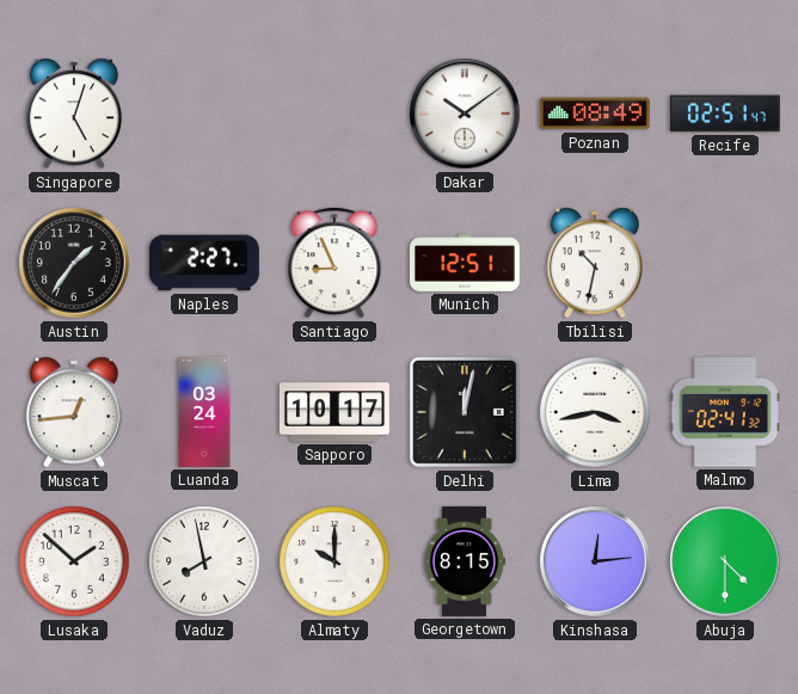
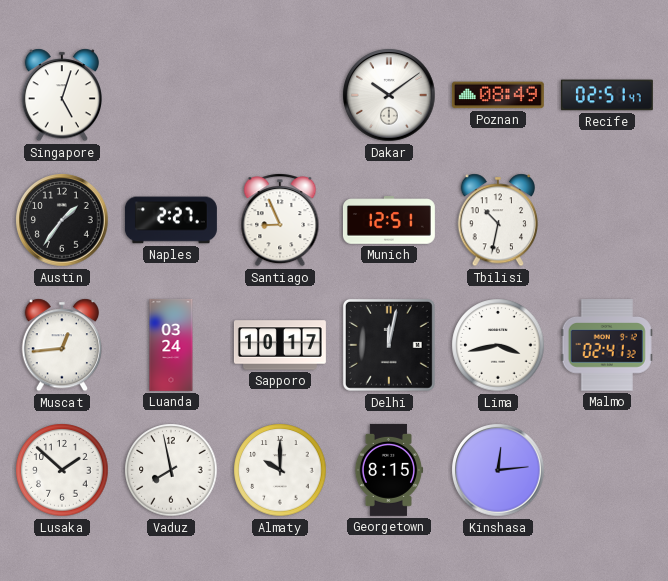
Abuja: 4:30 -> none
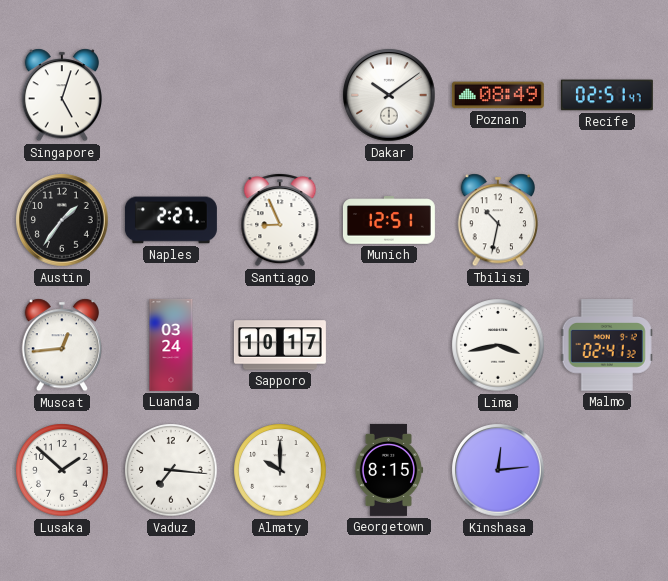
Delhi: 12:02 -> none
Vaduz: 7:58 -> 7:16
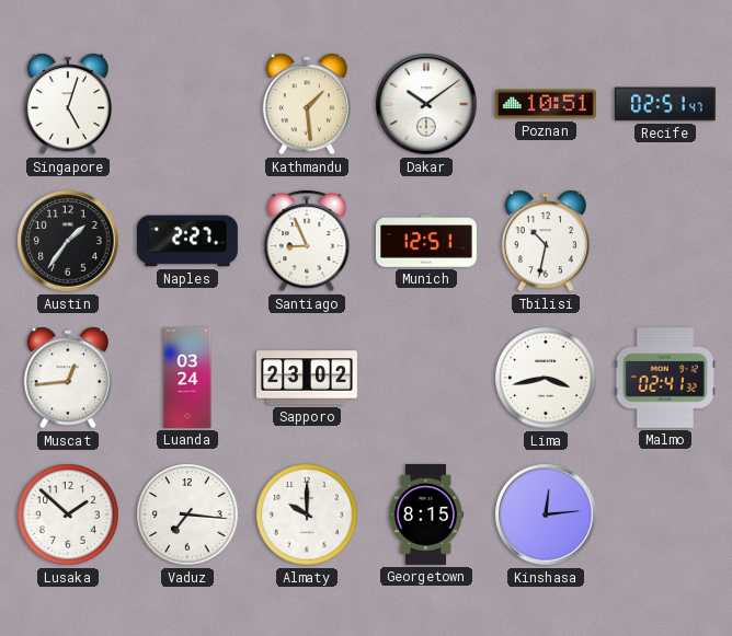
Kathmandu: none -> 1:29
Poznan: 08:49 -> 10:51
Sapporo: 10:17 -> 23:02
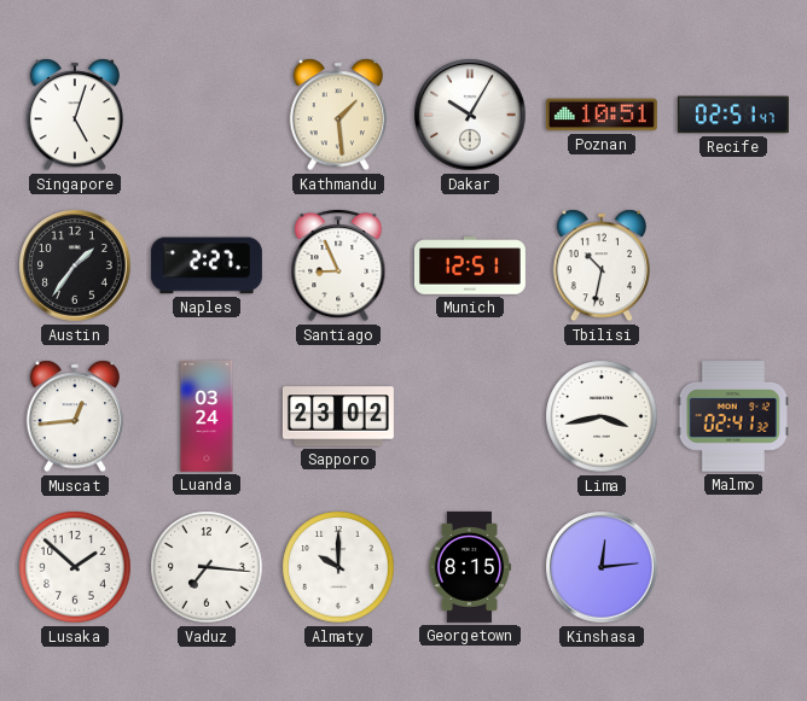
Dakar: 10:09 -> 10:05
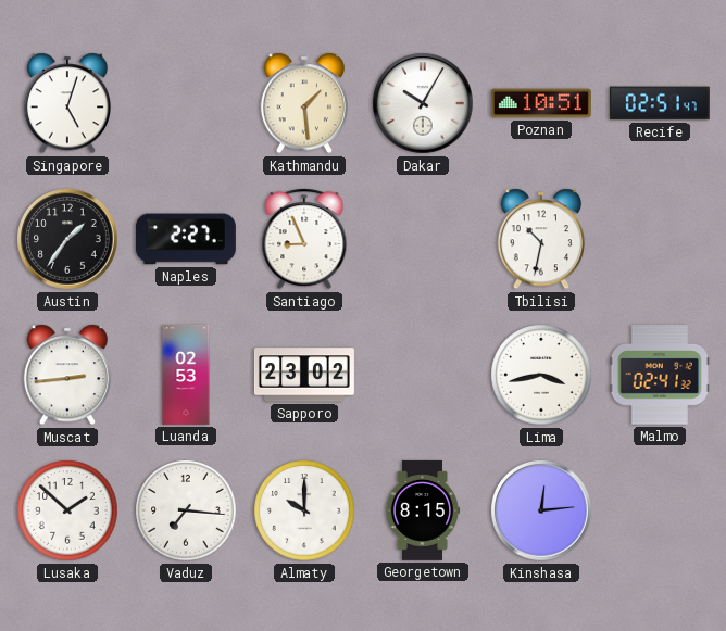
Munich: 12:51 -> none
Muscat: 12:44 -> 2:44
Luanda: 03:24 -> 02:53
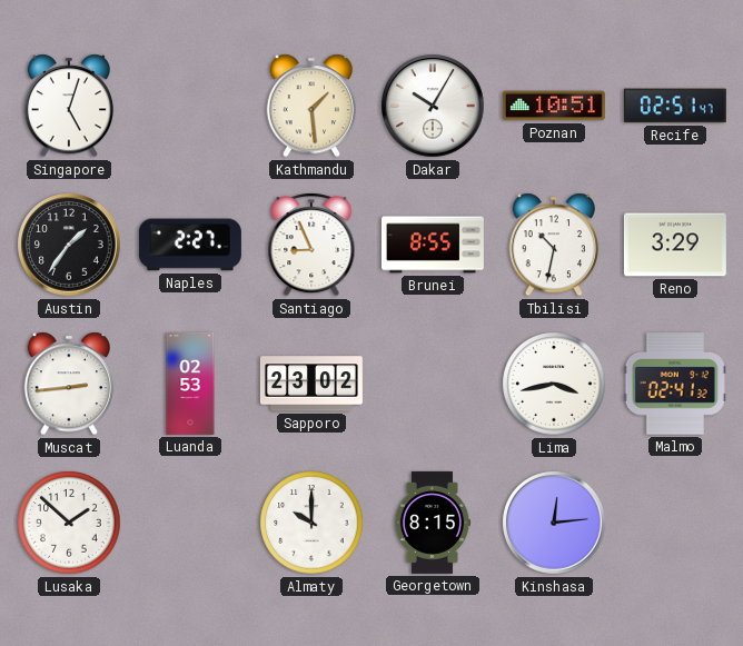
Brunei: none -> 8:55
Reno: none -> 3:29
Vaduz: 7:16 -> none
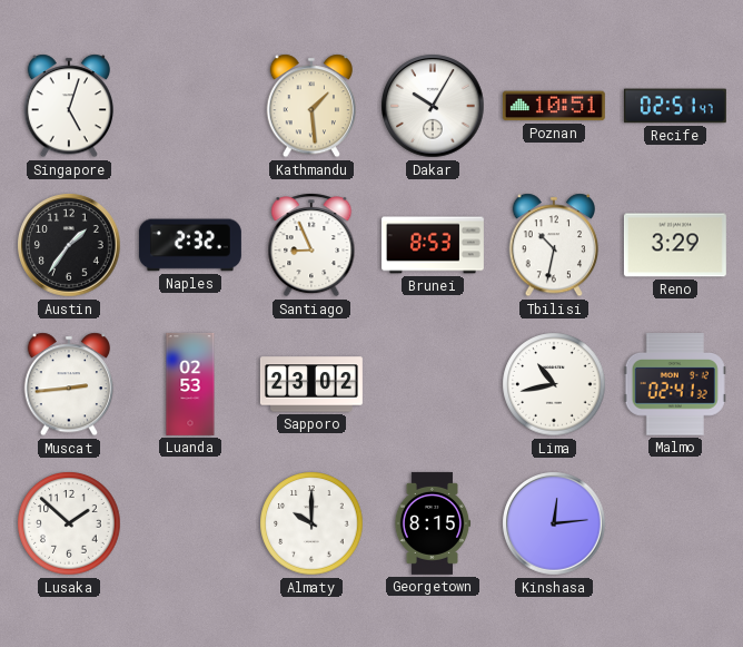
Naples: 2:27 -> 2:32
Brunei: 8:55 -> 8:53
Lima: 3:43 -> 10:43
